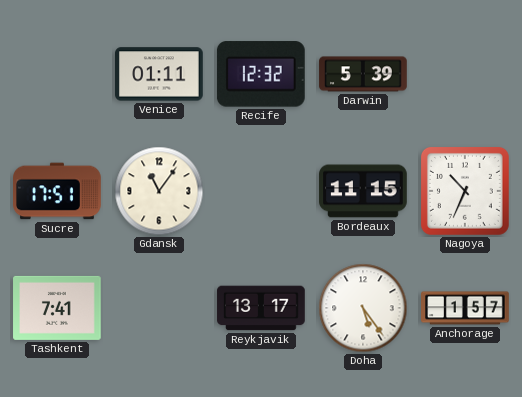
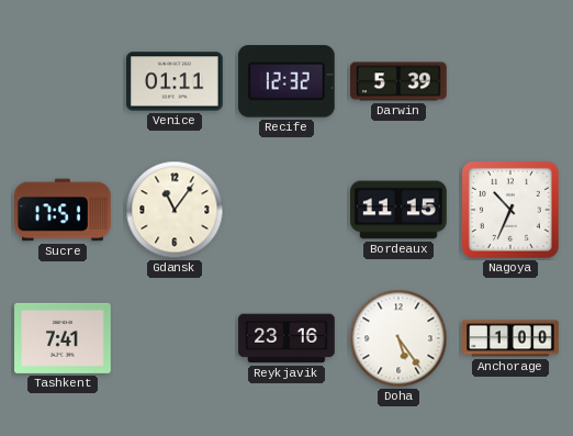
Reykjavik: 13:17 -> 23:16
Anchorage: 1:57 -> 1:00
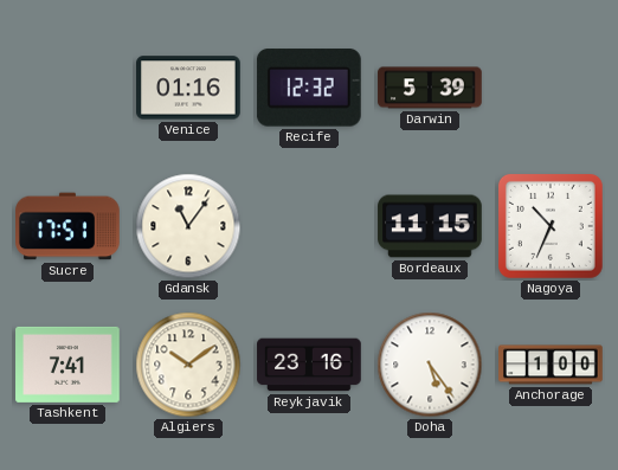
Venice: 01:11 -> 01:16
Algiers: none -> 10:09
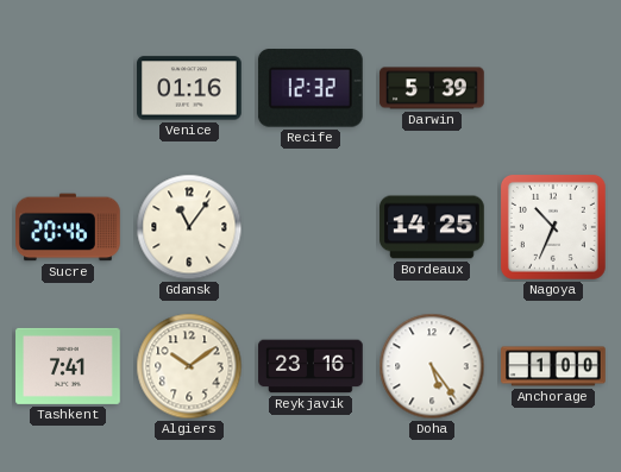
Sucre: 17:51 -> 20:46
Bordeaux: 11:15 -> 14:25
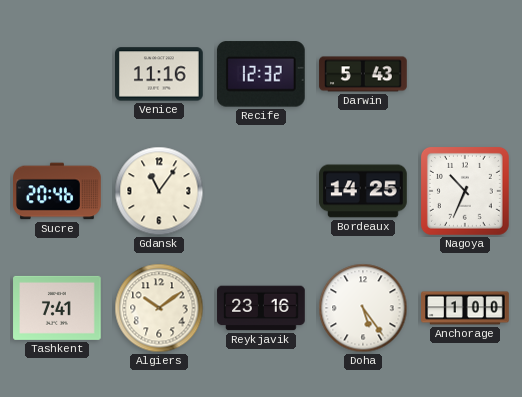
Venice: 01:16 -> 11:16
Darwin: 5:39 -> 5:43
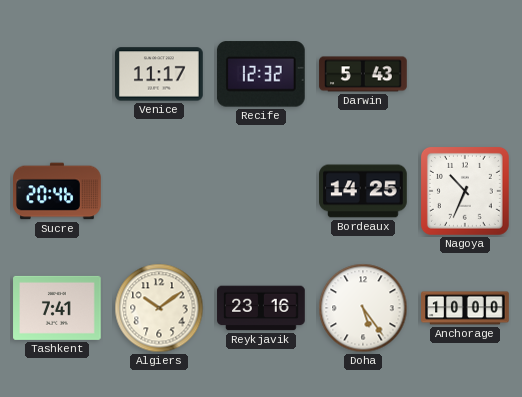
Venice: 11:16 -> 11:17
Gdansk: 11:06 -> none
Anchorage: 1:00 -> 10:00
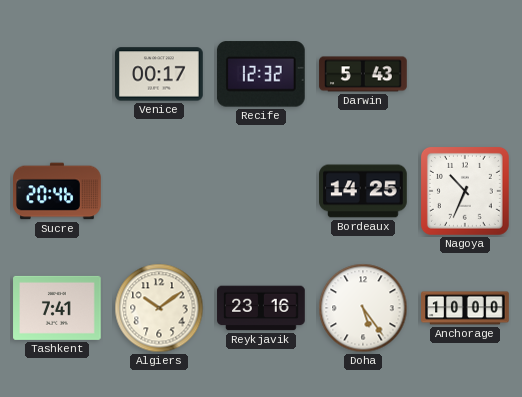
Venice: 11:17 -> 00:17
